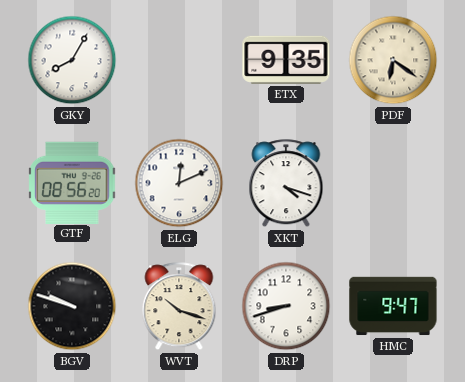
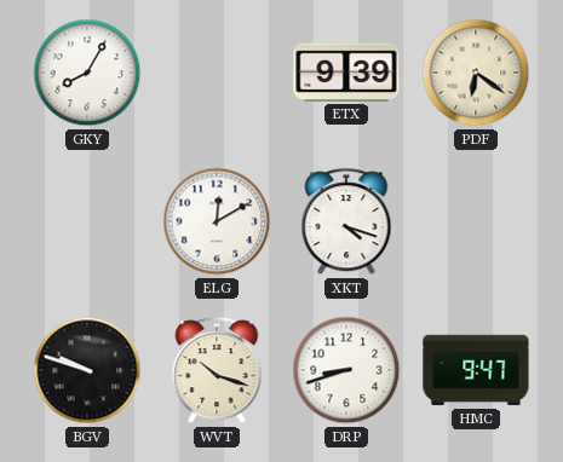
ETX: 9:35 -> 9:39
GTF: 08:56 -> none
ELG: 12:11 -> 12:10
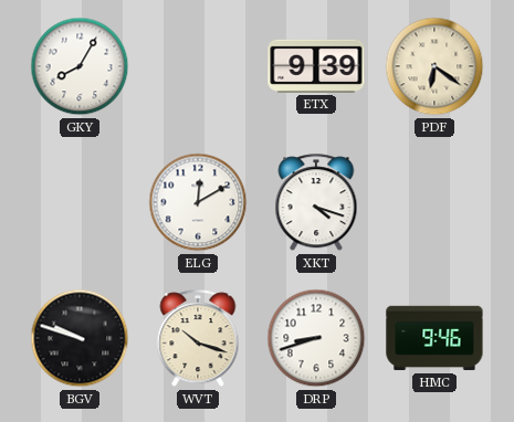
HMC: 9:47 -> 9:46
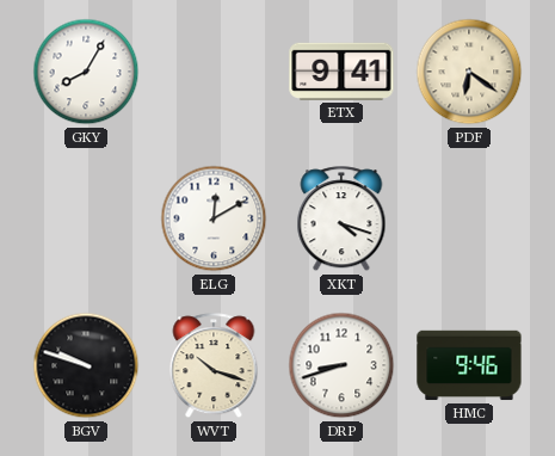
ETX: 9:39 -> 9:41
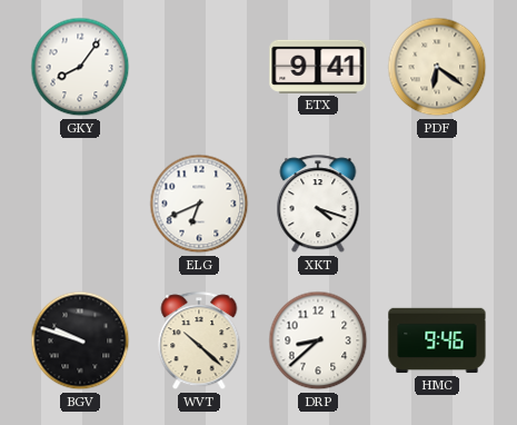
GKY: 8:05 -> 8:06
ELG: 12:10 -> 6:41
WVT: 10:18 -> 10:22
DRP: 8:42 -> 8:38
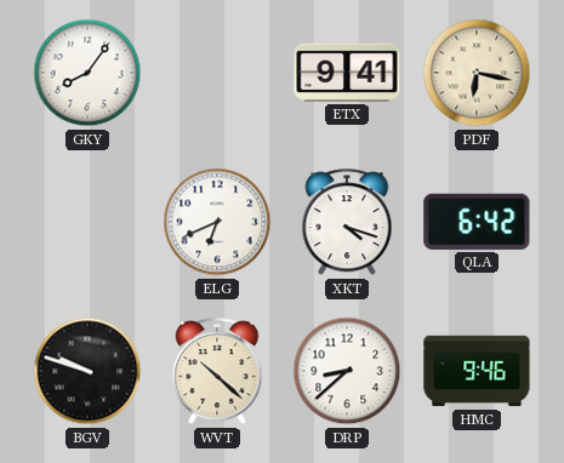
PDF: 6:21 -> 6:17
QLA: none -> 6:42
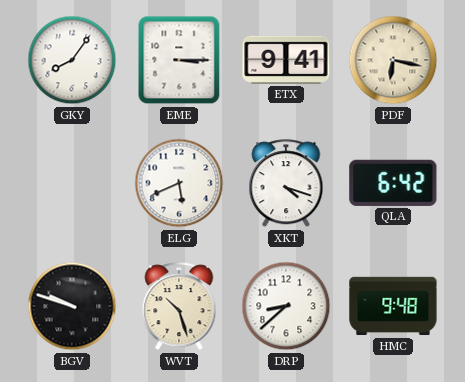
EME: none -> 3:15
ELG: 6:41 -> 5:41
WVT: 10:22 -> 10:27
HMC: 9:46 -> 9:48
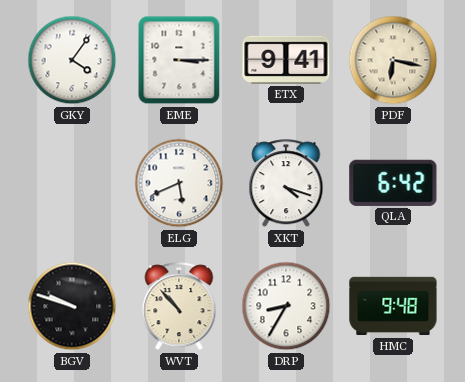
GKY: 8:06 -> 4:06
WVT: 10:27 -> 10:53
DRP: 8:38 -> 8:35
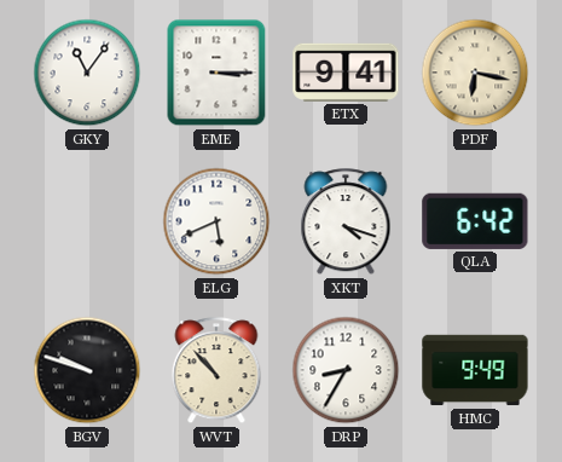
GKY: 4:06 -> 11:06
HMC: 9:48 -> 9:49
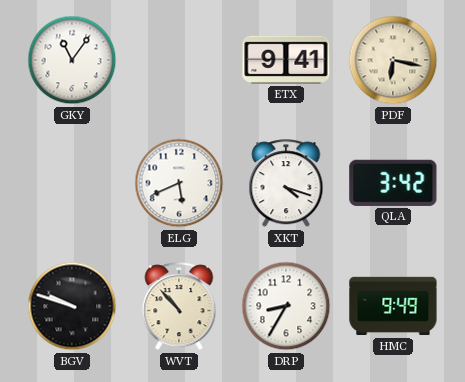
EME: 3:15 -> none
QLA: 6:42 -> 3:42
